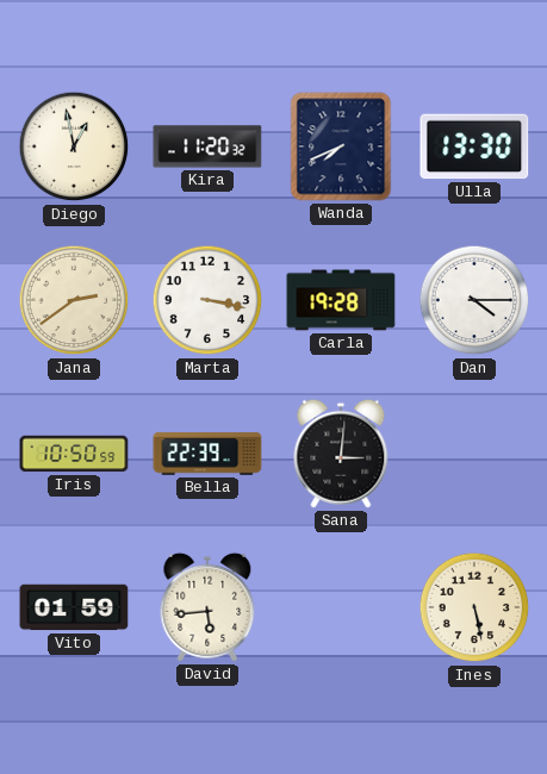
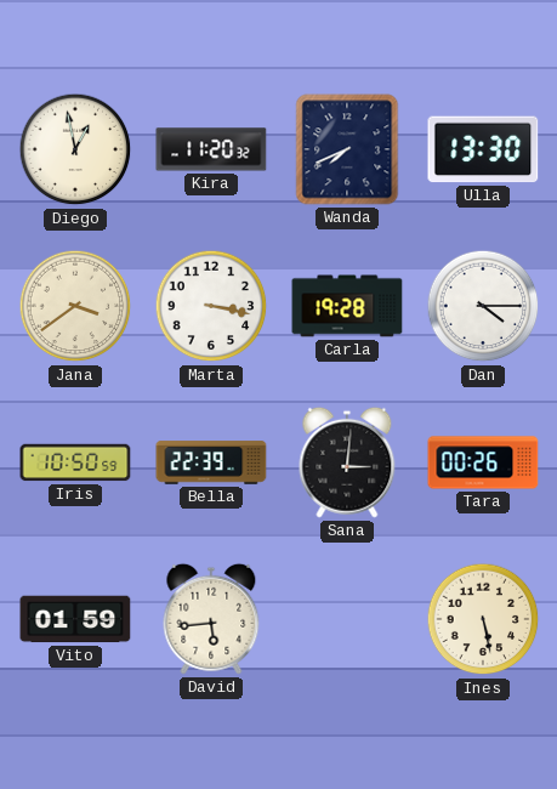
Jana: 2:39 -> 3:39
Tara: none -> 00:26
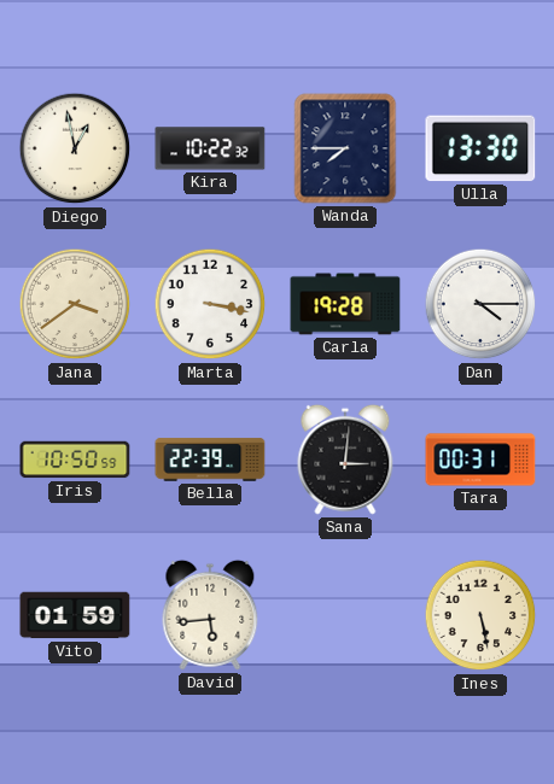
Kira: 11:20 -> 10:22
Wanda: 7:41 -> 7:45
Tara: 00:26 -> 00:31
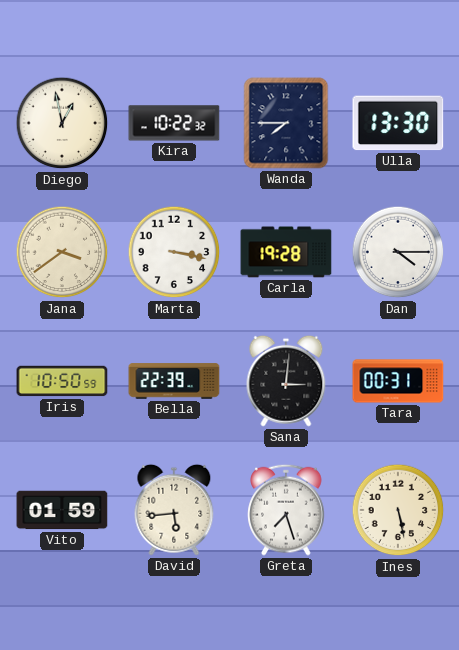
Greta: none -> 7:27
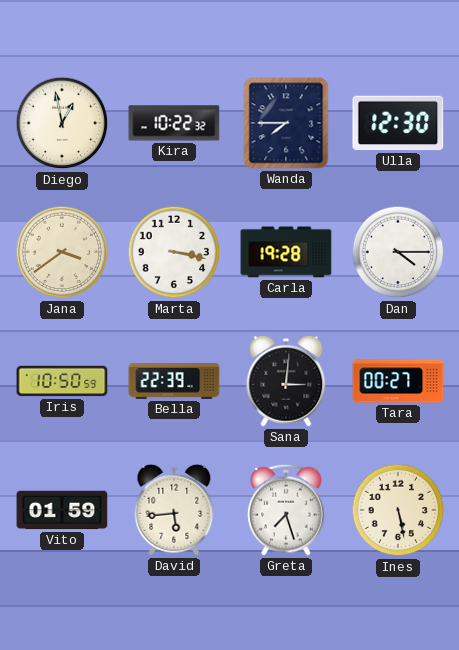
Ulla: 13:30 -> 12:30
Tara: 00:31 -> 00:27
